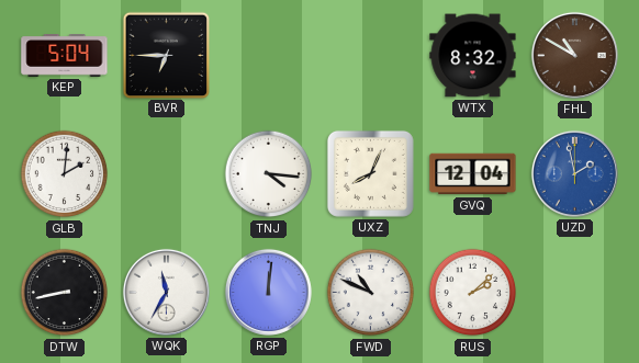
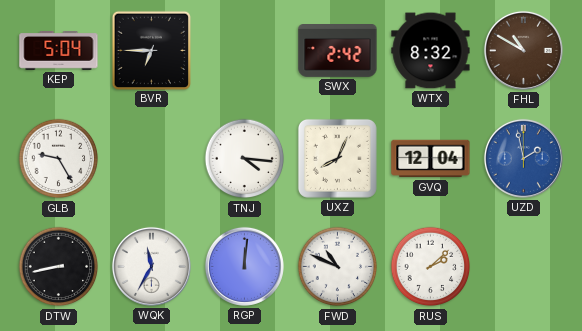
SWX: none -> 2:42
GLB: 2:01 -> 9:25
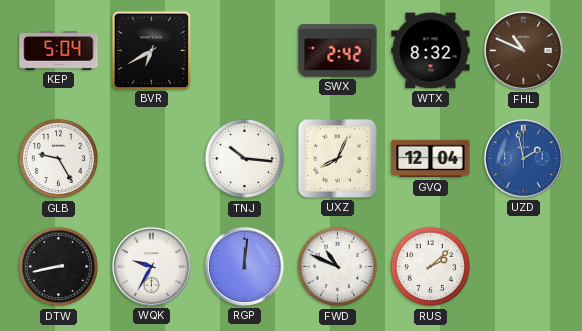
BVR: 6:45 -> 6:40
FHL: 10:50 -> 10:49
TNJ: 4:16 -> 10:16
WQK: 11:35 -> 9:35
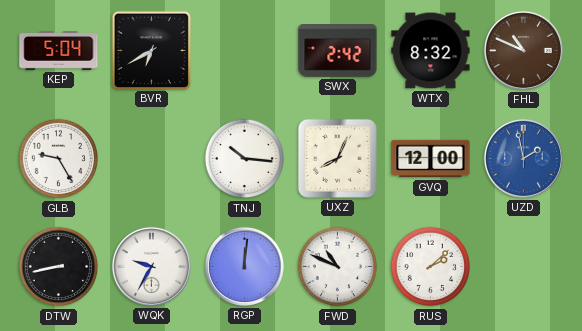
GVQ: 12:04 -> 12:00
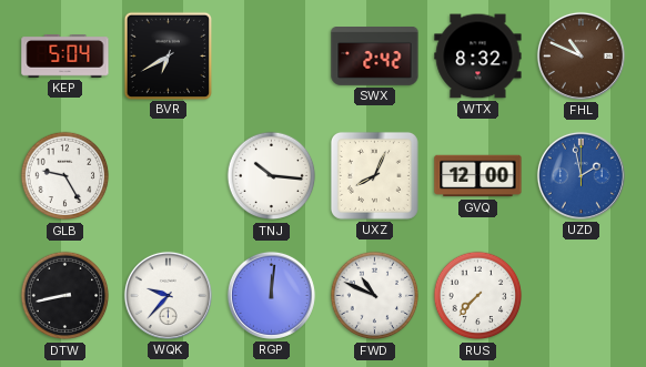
WQK: 9:35 -> 9:37
RUS: 2:08 -> 7:37
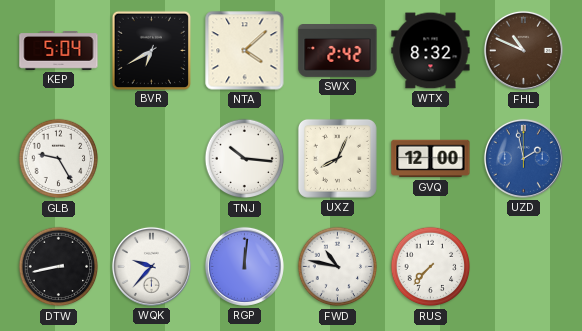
NTA: none -> 4:08
FWD: 10:49 -> 10:47
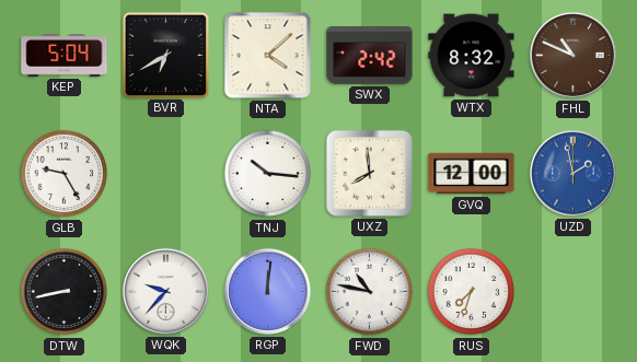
UXZ: 8:04 -> 7:59
RUS: 7:37 -> 7:33
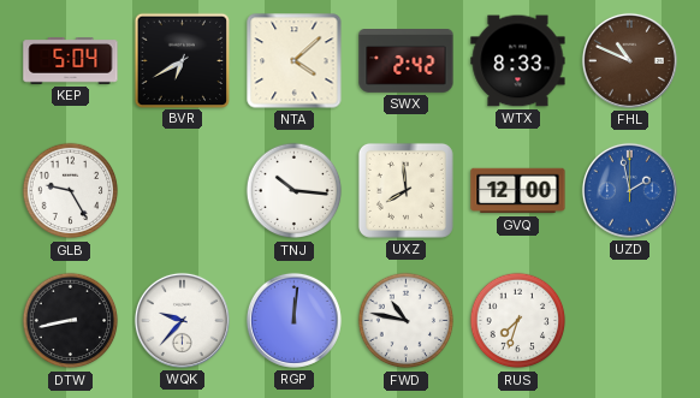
WTX: 8:32 -> 8:33
